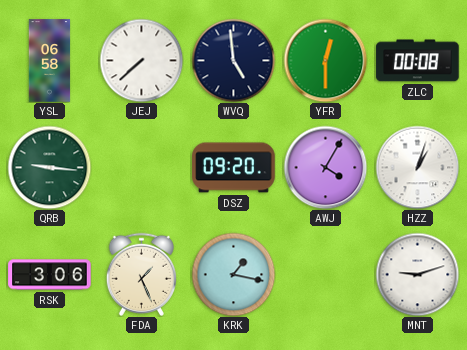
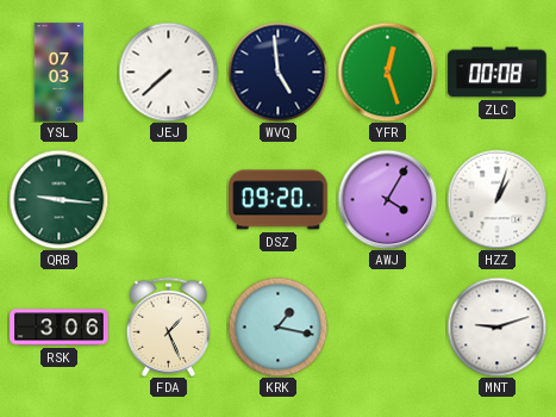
YSL: 06:58 -> 07:03
YFR: 12:30 -> 12:27
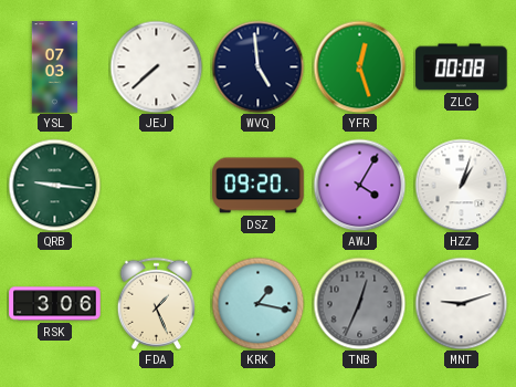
TNB: none -> 12:34
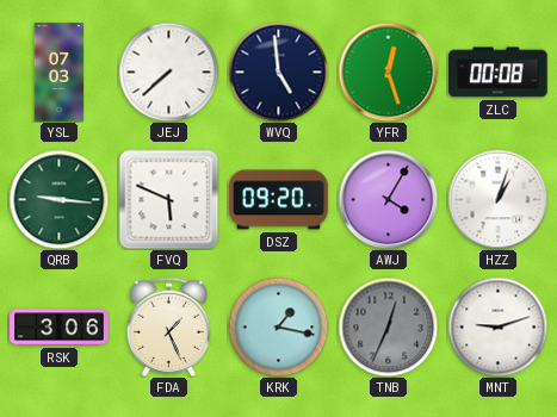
FVQ: none -> 5:49
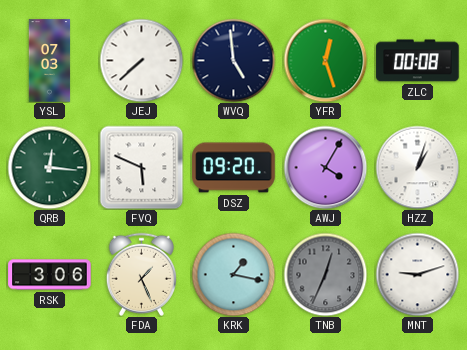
QRB: 9:16 -> 12:16
